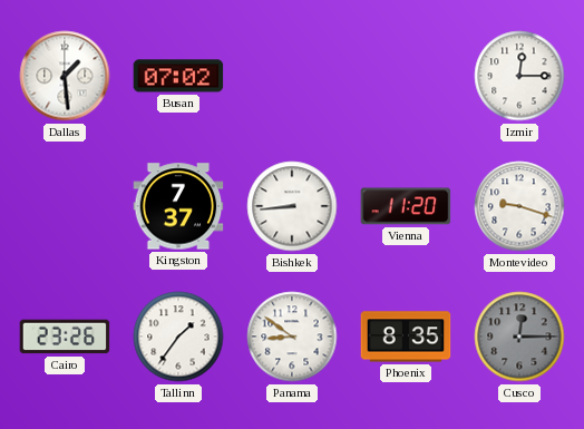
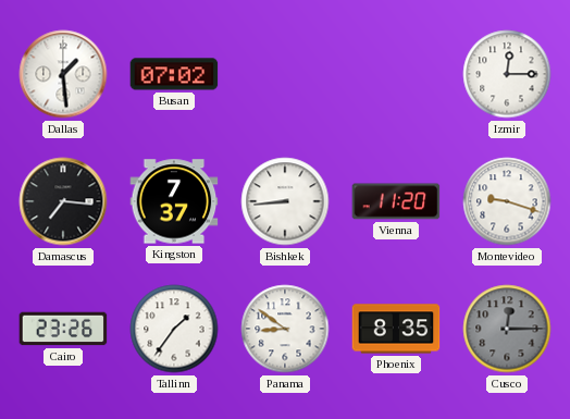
Damascus: none -> 7:16
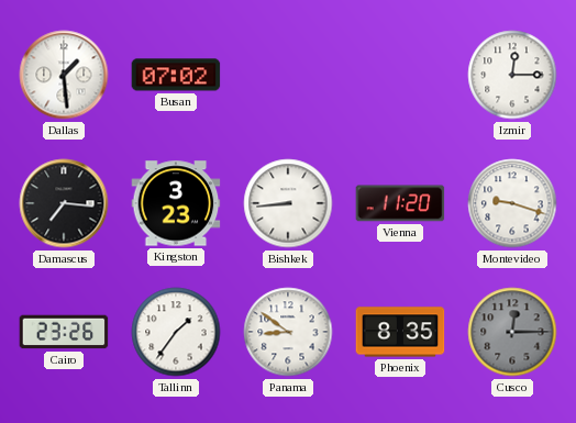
Kingston: 7:37 -> 3:23
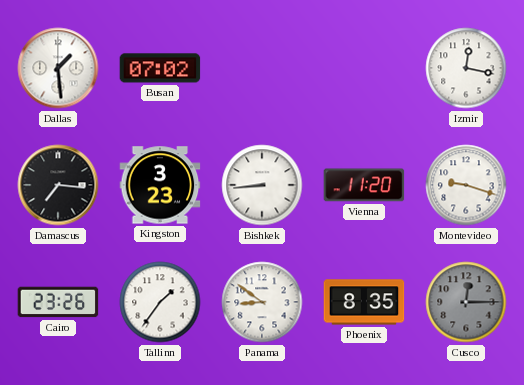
Izmir: 12:15 -> 12:17
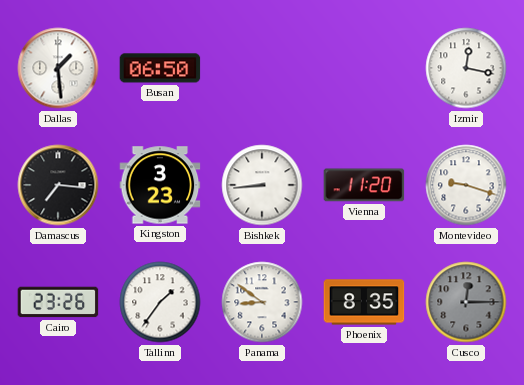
Busan: 07:02 -> 06:50
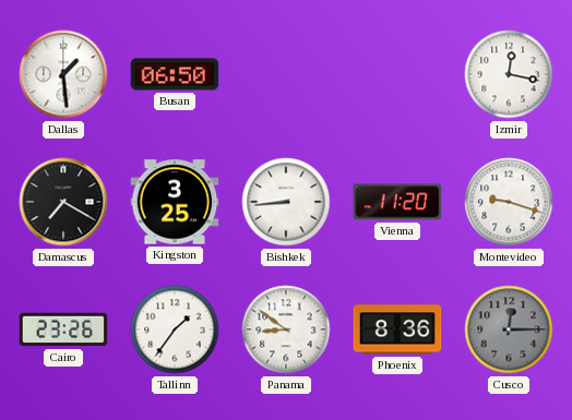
Damascus: 7:16 -> 7:20
Kingston: 3:23 -> 3:25
Phoenix: 8:35 -> 8:36
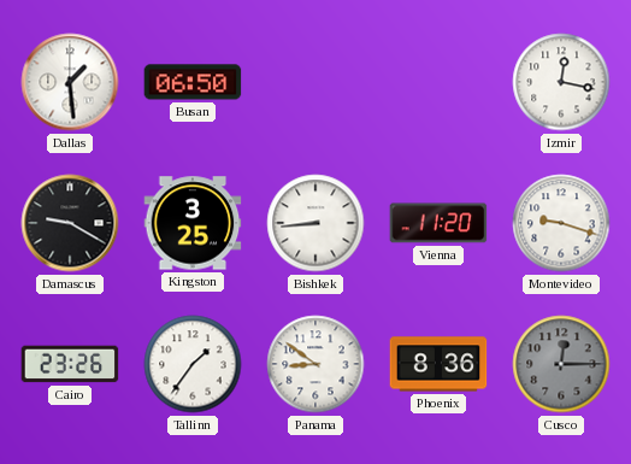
Damascus: 7:20 -> 9:20
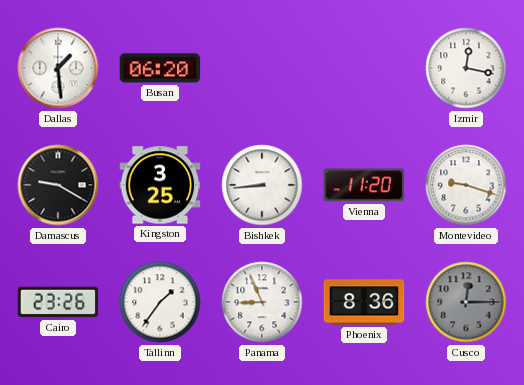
Busan: 06:50 -> 06:20
Panama: 8:51 -> 8:56
